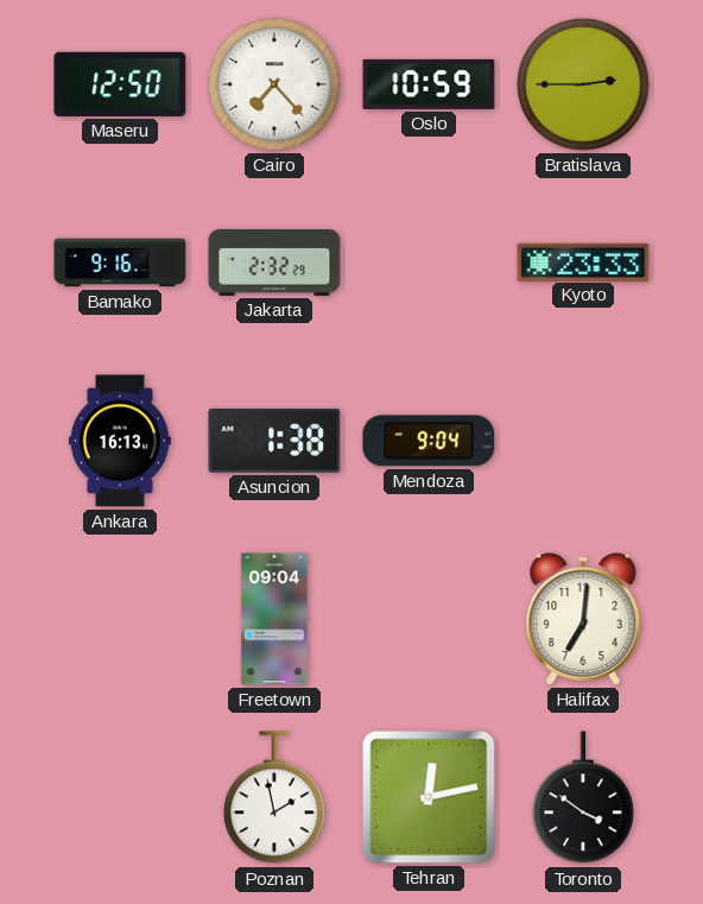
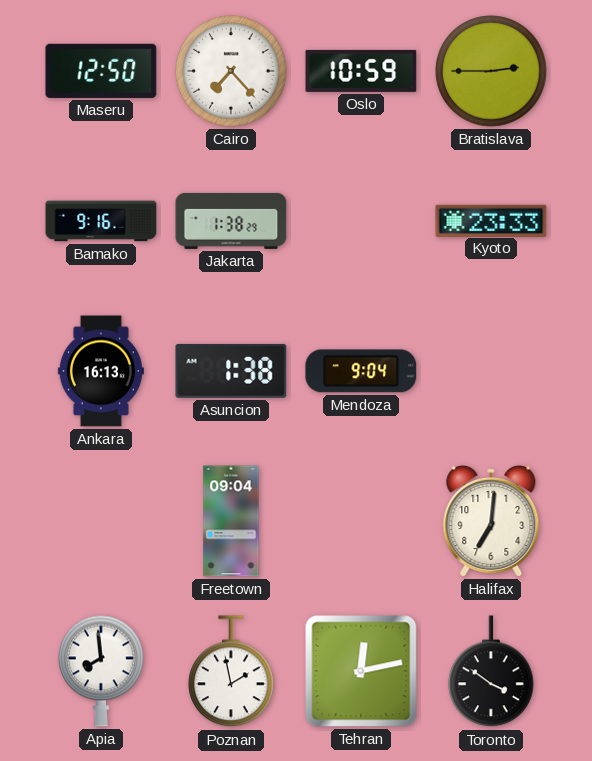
Jakarta: 2:32 -> 1:38
Apia: none -> 7:59
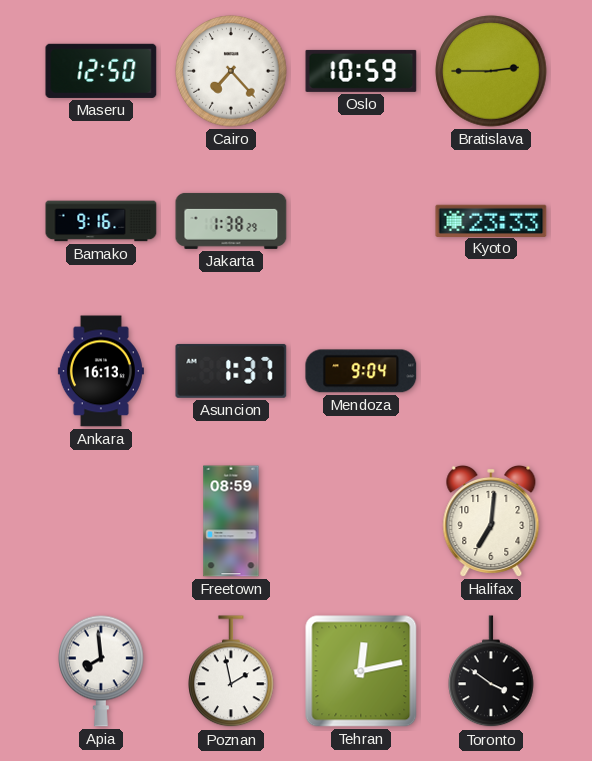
Asuncion: 1:38 -> 1:37
Freetown: 09:04 -> 08:59
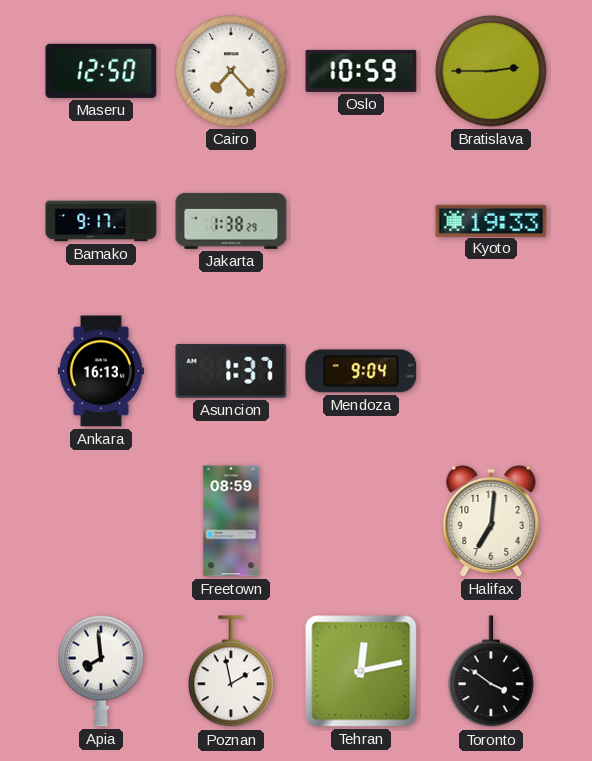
Bamako: 9:16 -> 9:17
Kyoto: 23:33 -> 19:33
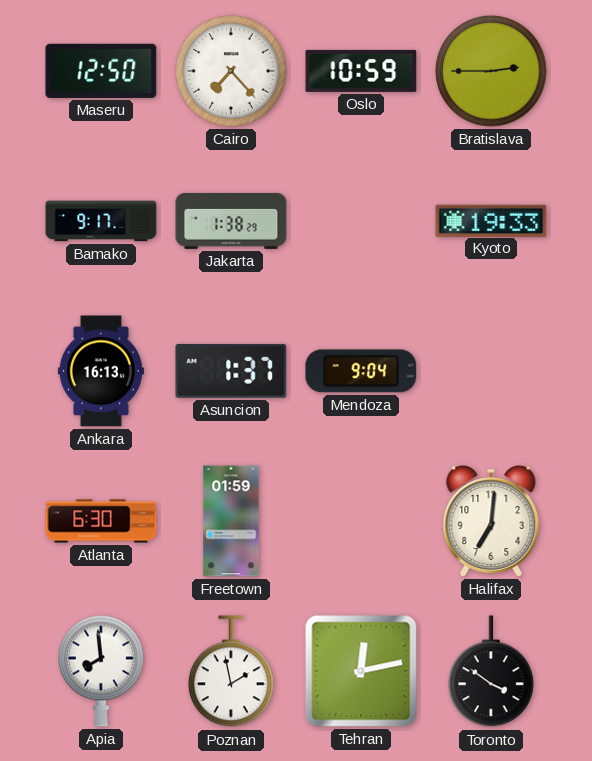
Atlanta: none -> 6:30
Freetown: 08:59 -> 01:59
